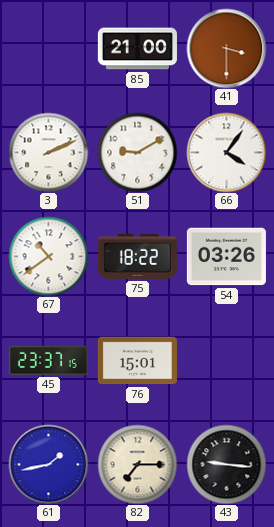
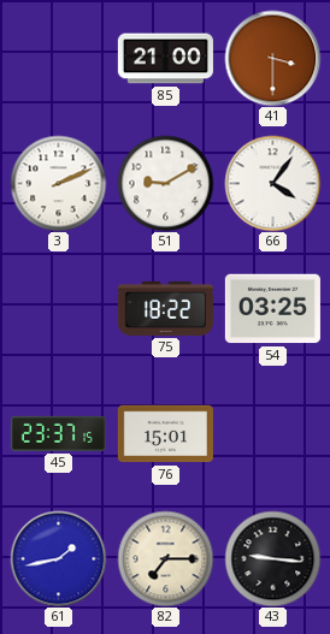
67: 10:39 -> none
54: 03:26 -> 03:25
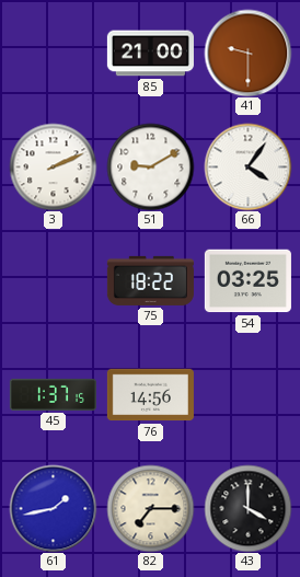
41: 3:30 -> 9:30
45: 23:37 -> 1:37
76: 15:01 -> 14:56
43: 9:16 -> 4:00
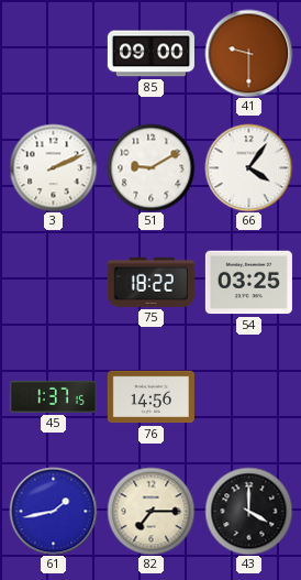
85: 21:00 -> 09:00
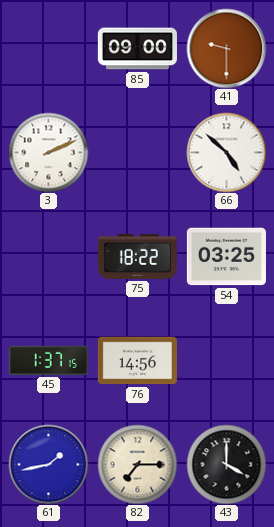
51: 9:10 -> none
66: 4:06 -> 4:52
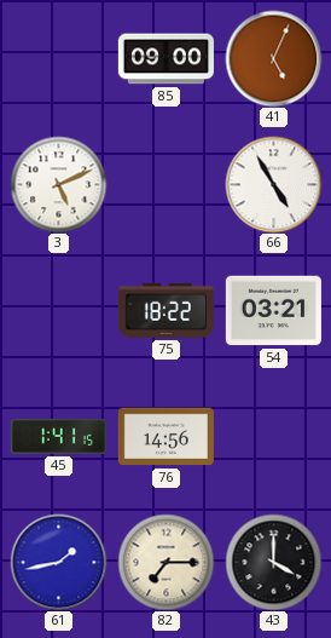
41: 9:30 -> 5:04
3: 2:11 -> 5:11
66: 4:52 -> 4:55
54: 03:25 -> 03:21
45: 1:37 -> 1:41
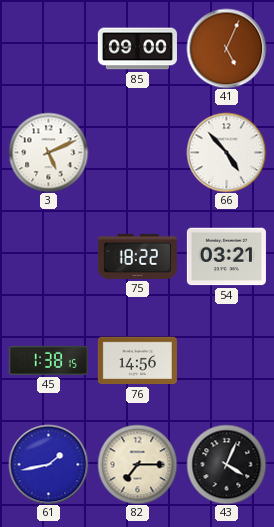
66: 4:55 -> 4:53
45: 1:41 -> 1:38
43: 4:00 -> 4:04
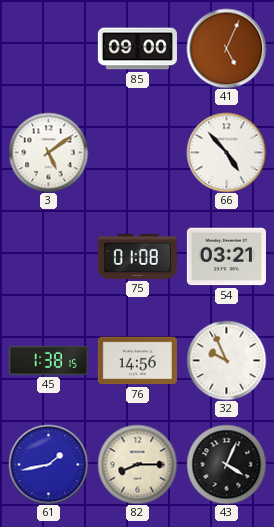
3: 5:11 -> 5:09
75: 18:22 -> 01:08
32: none -> 9:56
82: 7:15 -> 8:15
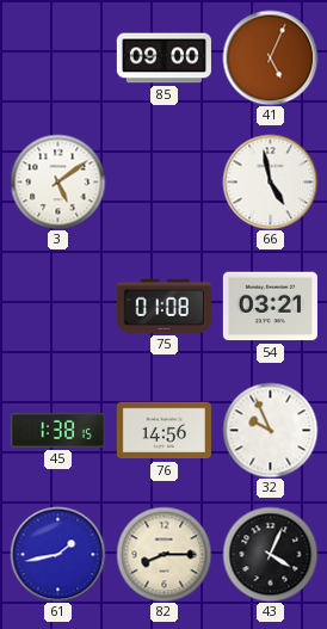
66: 4:53 -> 4:58
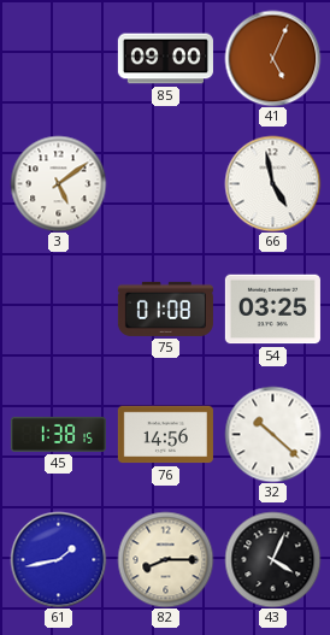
54: 03:21 -> 03:25
32: 9:56 -> 10:22
